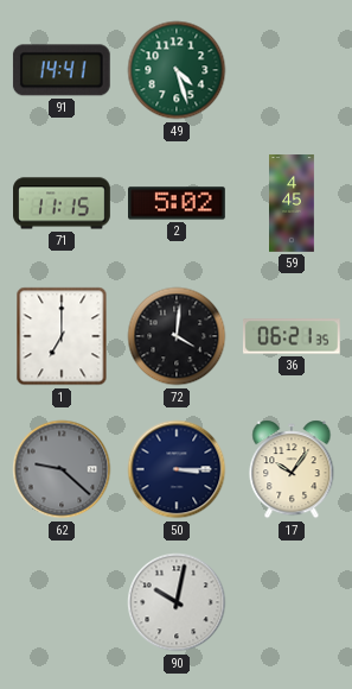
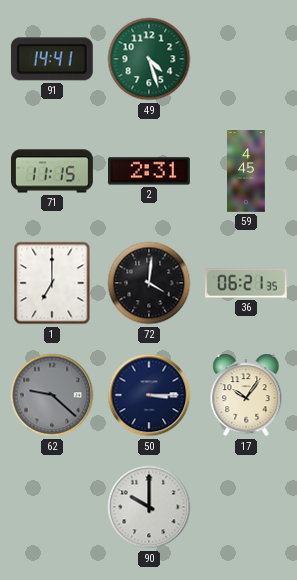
2: 5:02 -> 2:31
90: 10:02 -> 10:00
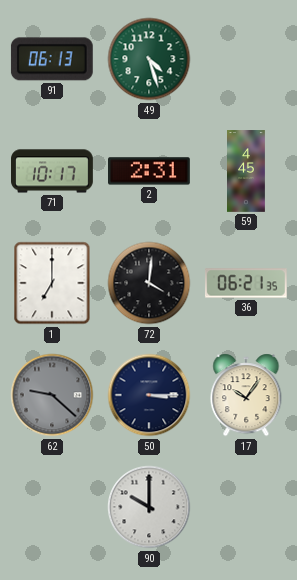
91: 14:41 -> 06:13
71: 11:15 -> 10:17
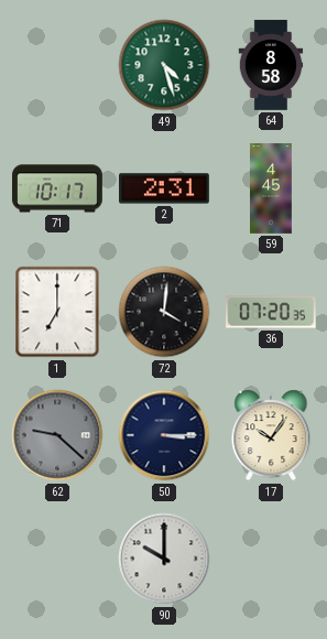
91: 06:13 -> none
64: none -> 8:58
36: 06:21 -> 07:20
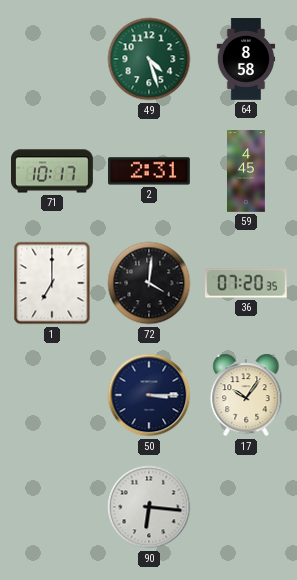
62: 9:22 -> none
90: 10:00 -> 6:16
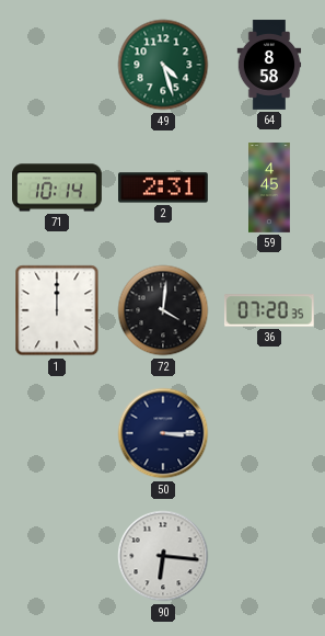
71: 10:17 -> 10:14
1: 7:00 -> 12:00
17: 10:06 -> none
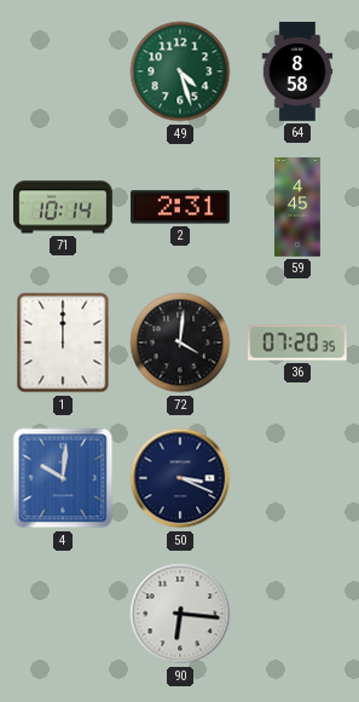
4: none -> 10:01
50: 3:15 -> 3:19
